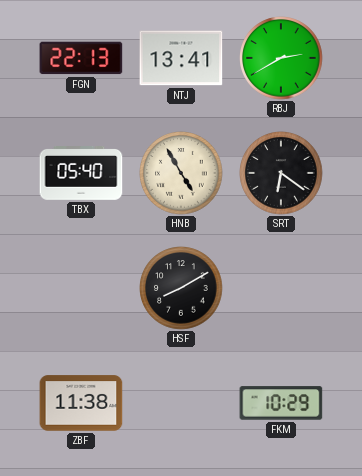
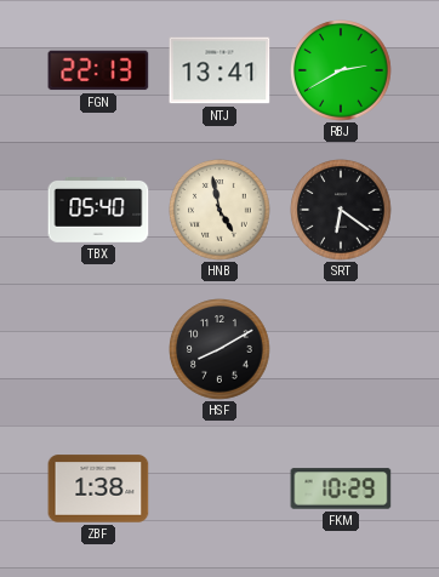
HNB: 4:55 -> 4:58
ZBF: 11:38 -> 1:38
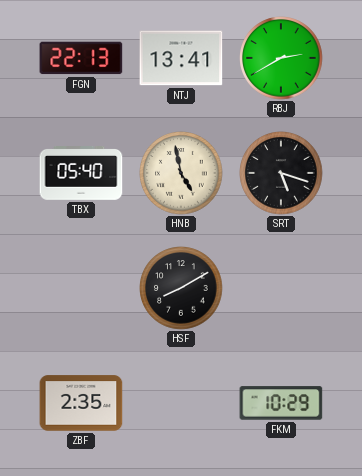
SRT: 6:21 -> 5:18
ZBF: 1:38 -> 2:35
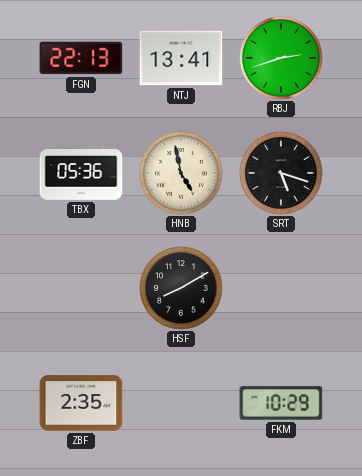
RBJ: 2:40 -> 2:42
TBX: 05:40 -> 05:36
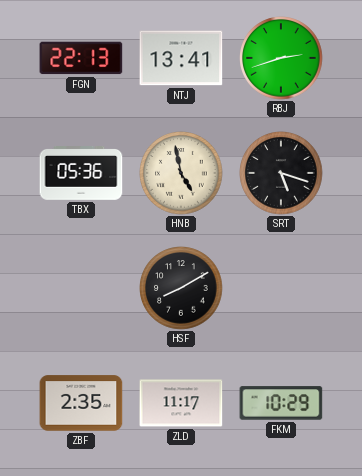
ZLD: none -> 11:17
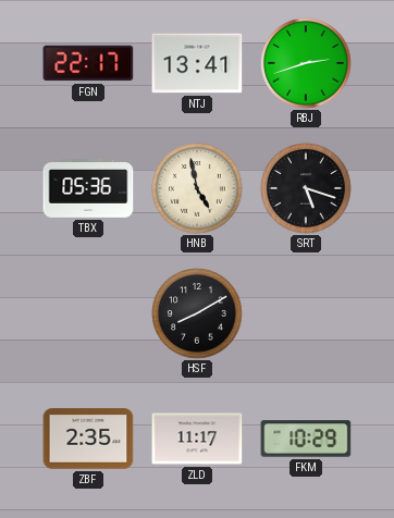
FGN: 22:13 -> 22:17
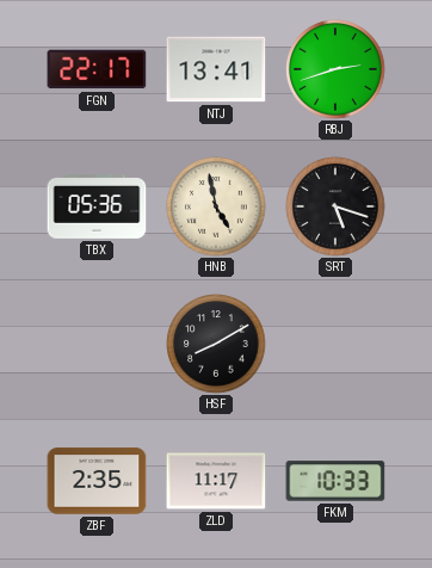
FKM: 10:29 -> 10:33
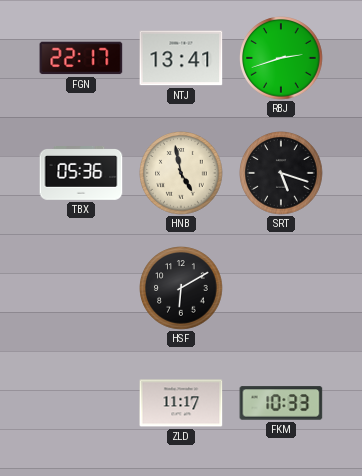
HSF: 8:10 -> 6:10
ZBF: 2:35 -> none
